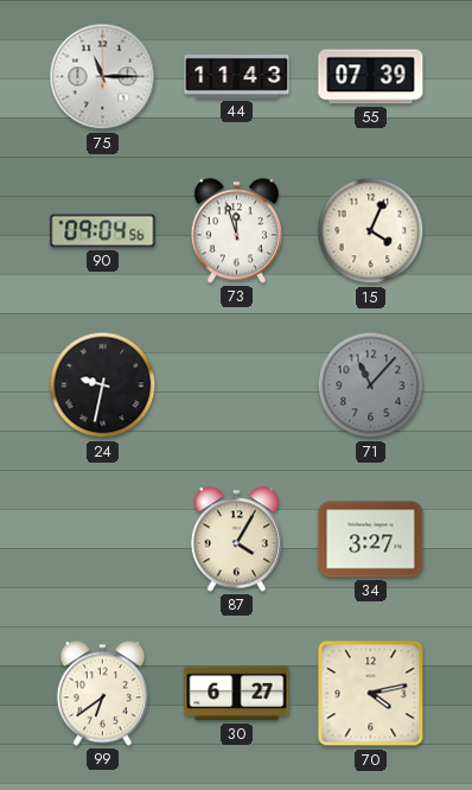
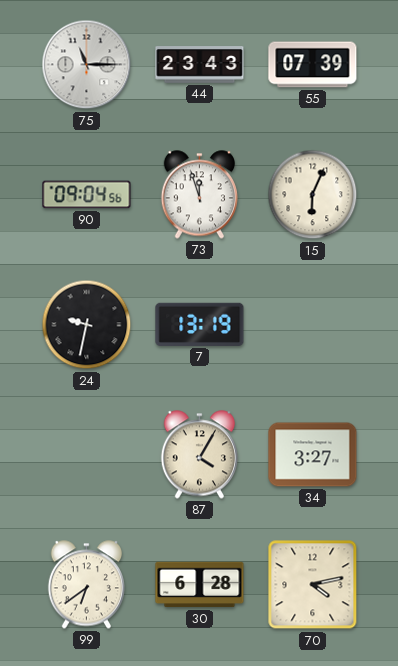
44: 11:43 -> 23:43
15: 4:04 -> 6:04
7: none -> 13:19
71: 11:07 -> none
30: 6:27 -> 6:28
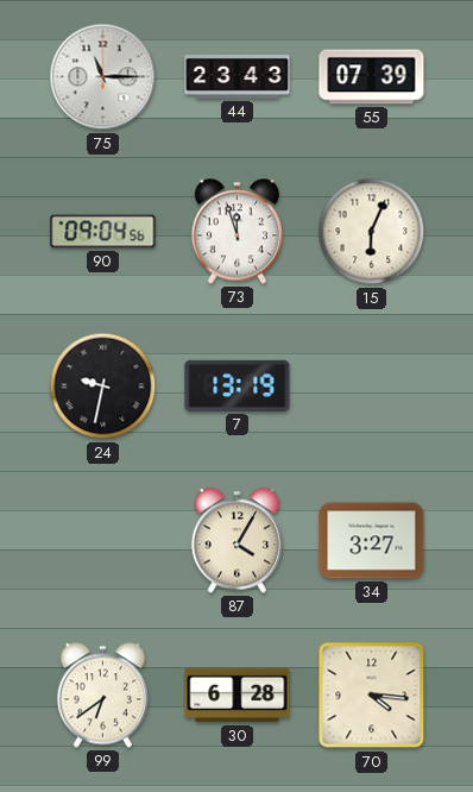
70: 4:13 -> 4:16
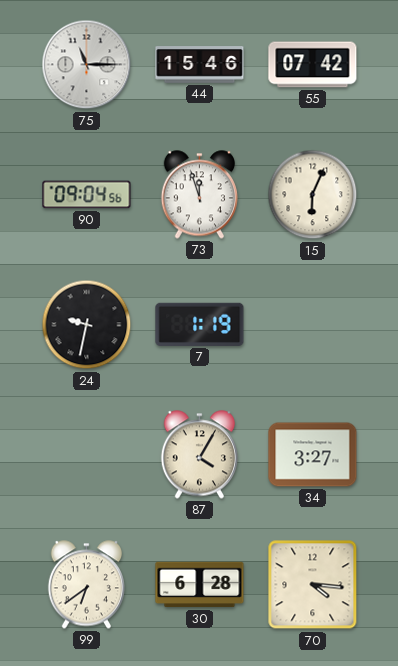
44: 23:43 -> 15:46
55: 07:39 -> 07:42
7: 13:19 -> 1:19
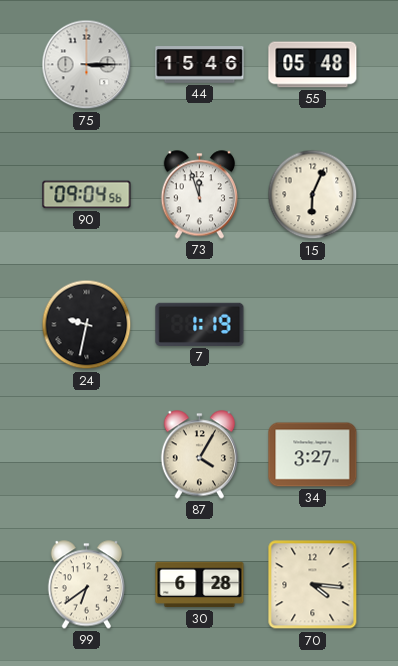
75: 11:15 -> 3:15
55: 07:42 -> 05:48
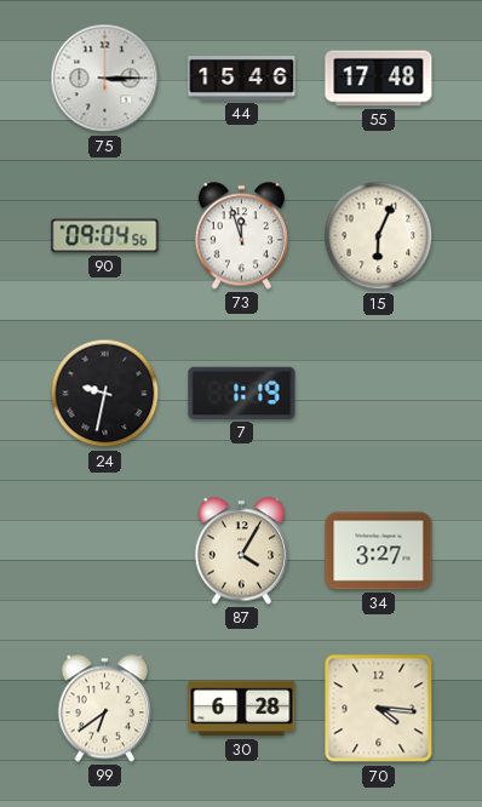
55: 05:48 -> 17:48
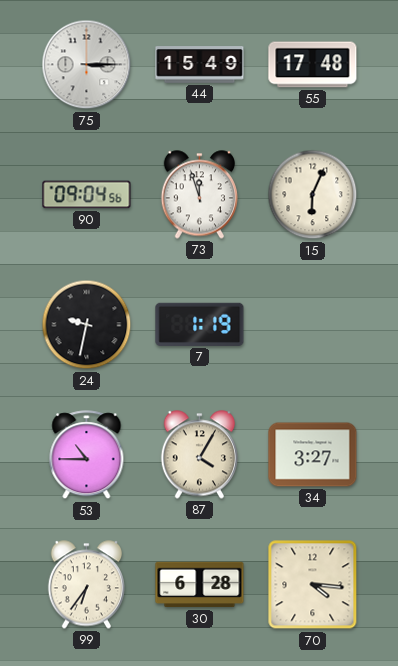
44: 15:46 -> 15:49
53: none -> 10:45
99: 6:39 -> 6:36
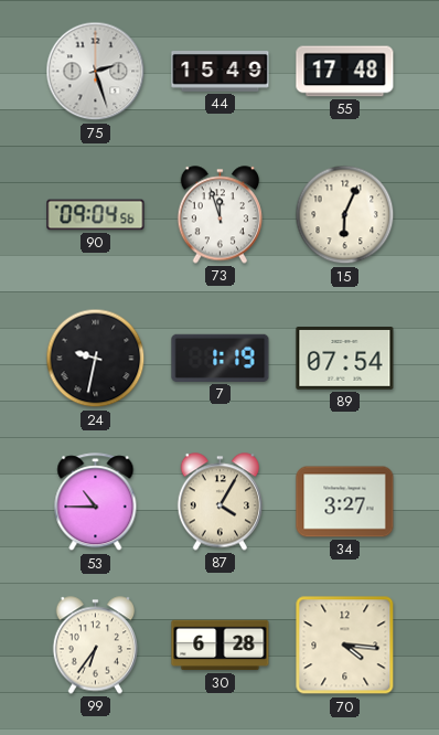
75: 3:15 -> 2:27
89: none -> 07:54
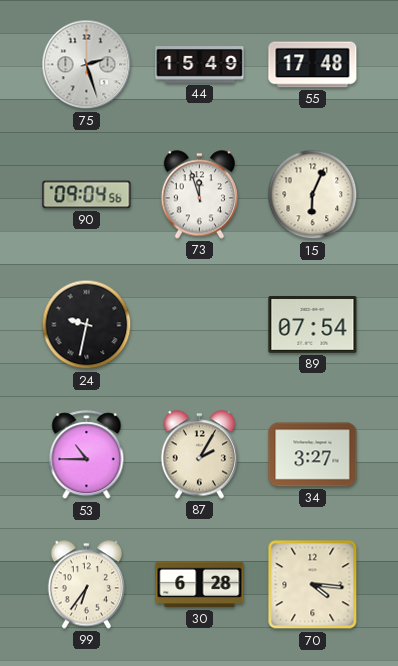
7: 1:19 -> none
87: 4:05 -> 2:05
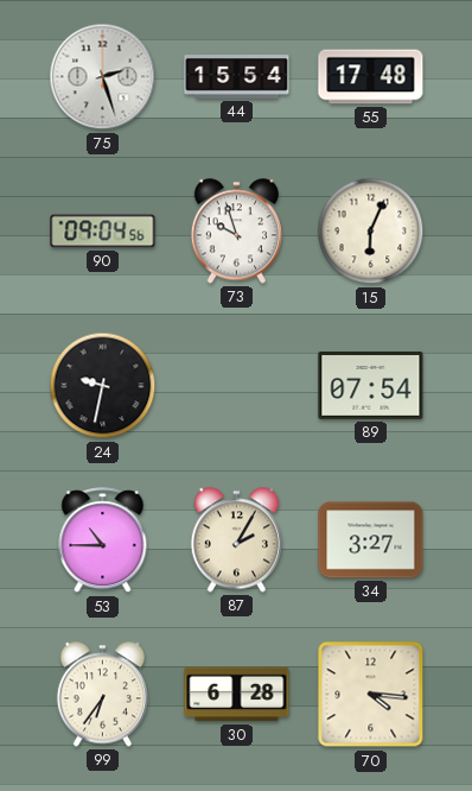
44: 15:49 -> 15:54
73: 11:57 -> 9:57
